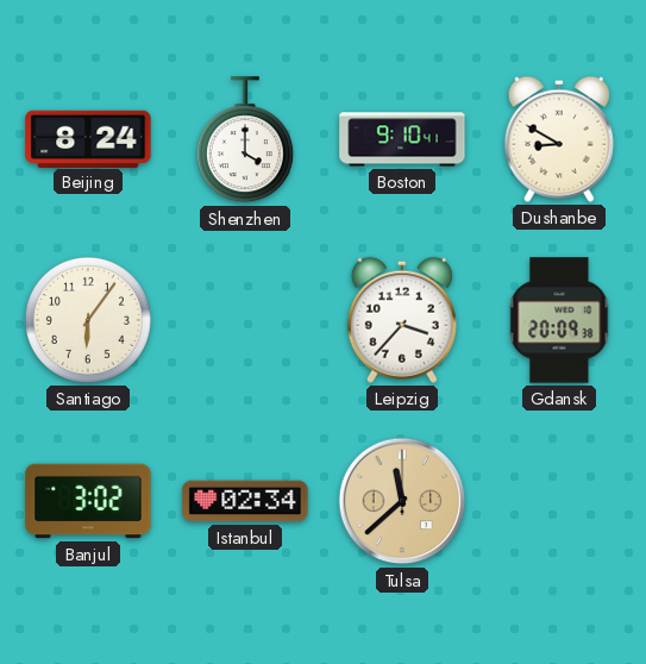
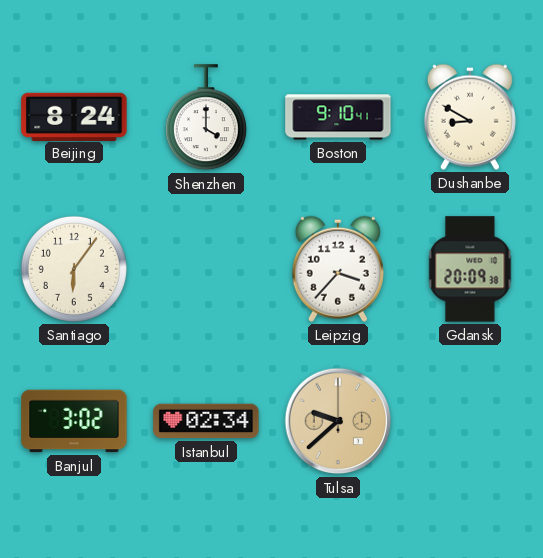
Tulsa: 11:38 -> 9:38
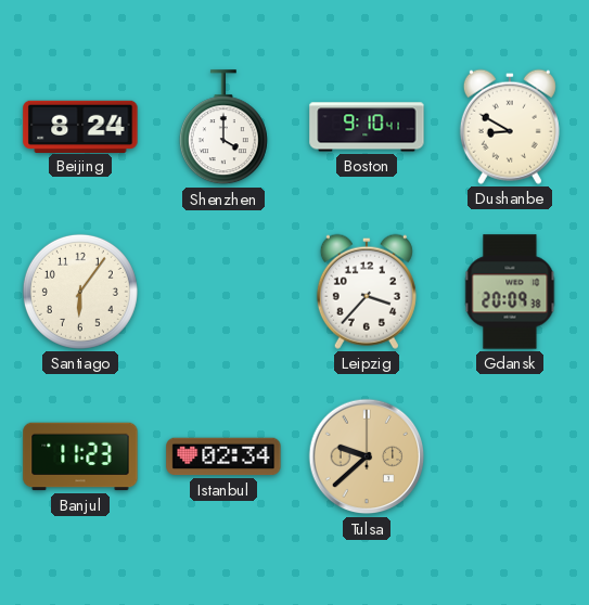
Banjul: 3:02 -> 11:23
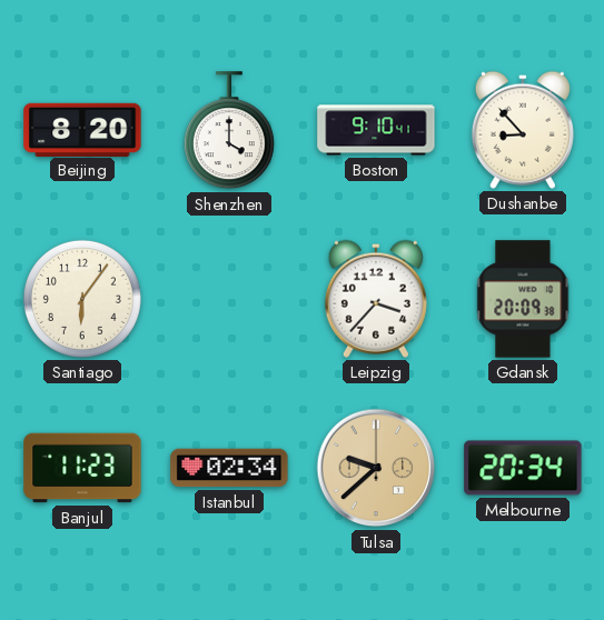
Beijing: 8:24 -> 8:20
Dushanbe: 8:50 -> 8:53
Melbourne: none -> 20:34
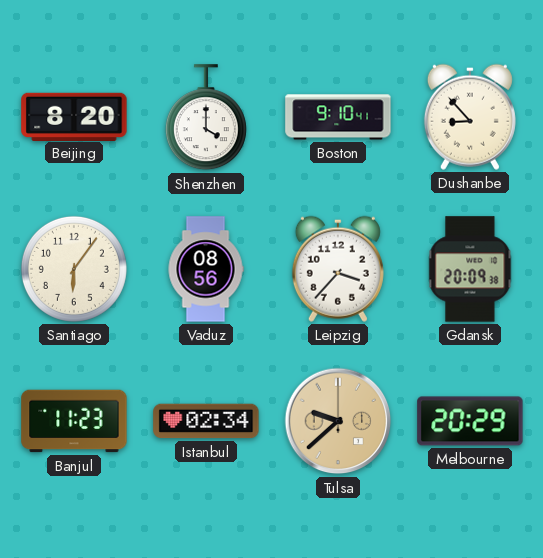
Vaduz: none -> 08:56
Melbourne: 20:34 -> 20:29
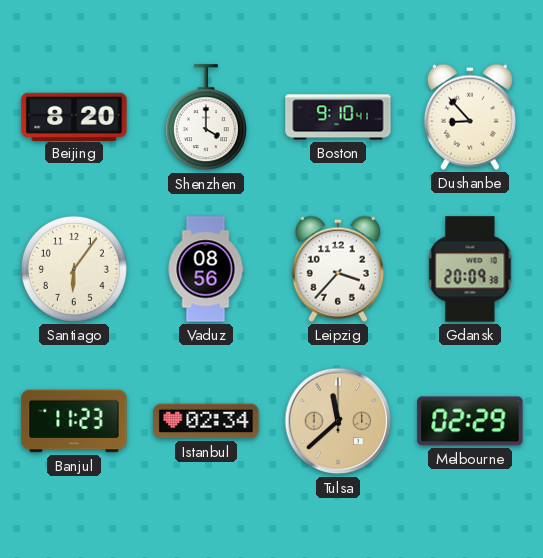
Tulsa: 9:38 -> 11:38
Melbourne: 20:29 -> 02:29
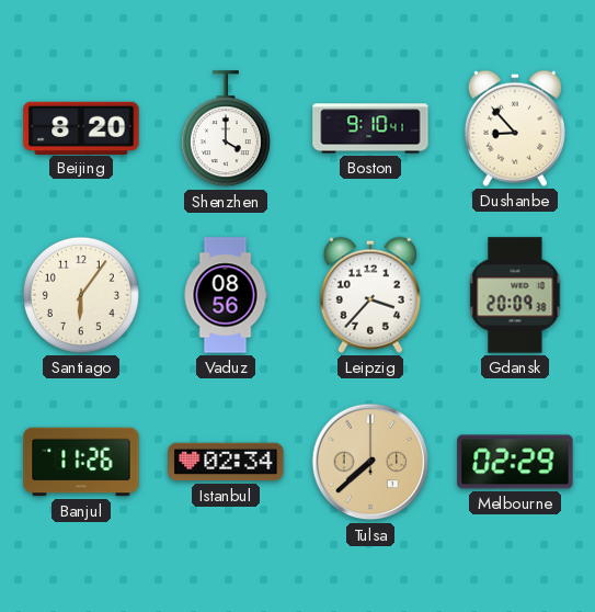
Banjul: 11:23 -> 11:26
Tulsa: 11:38 -> 7:38
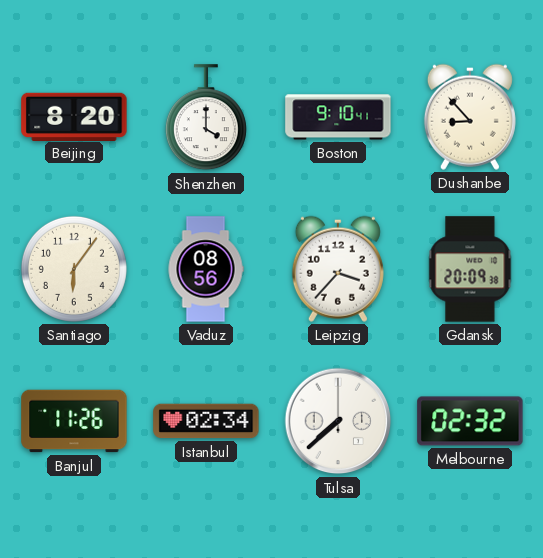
Tulsa dial: champagne -> white
Melbourne: 02:29 -> 02:32
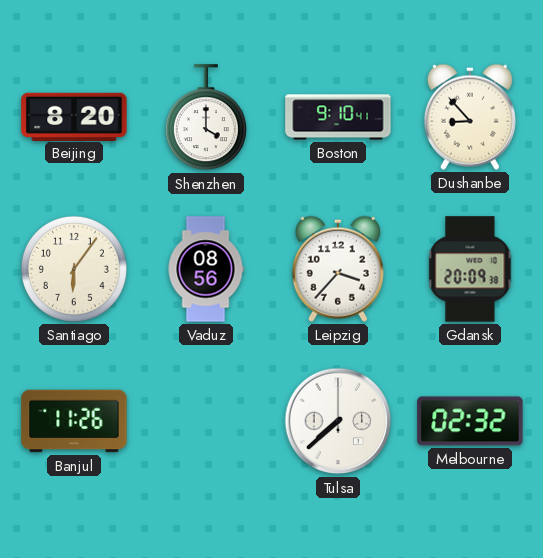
Istanbul: 02:34 -> none
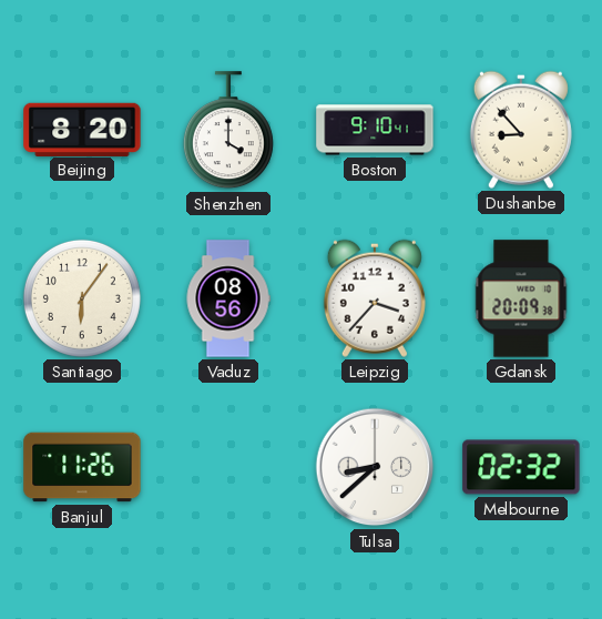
Tulsa: 7:38 -> 8:38
